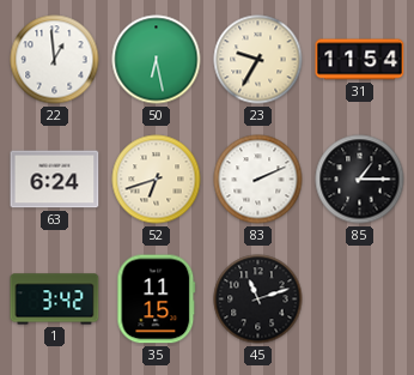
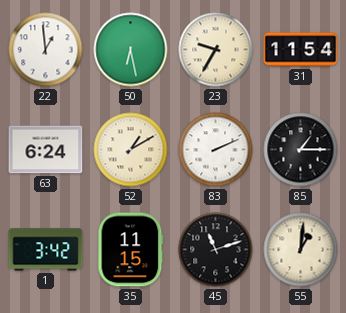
52: 6:42 -> 1:10
55: none -> 1:01
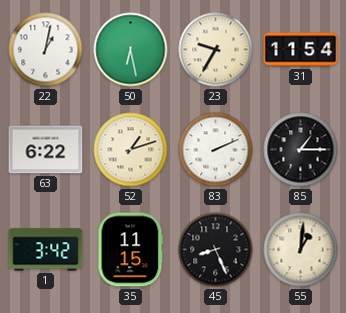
22: 12:59 -> 1:02
63: 6:24 -> 6:22
52: 1:10 -> 1:12
45: 11:12 -> 8:26
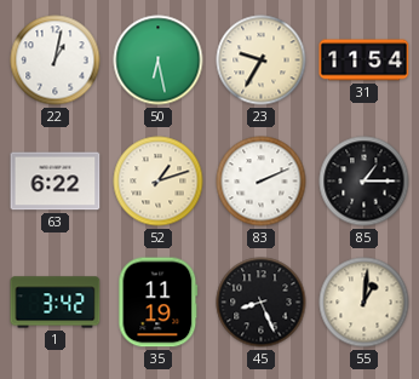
35: 11:15 -> 11:19
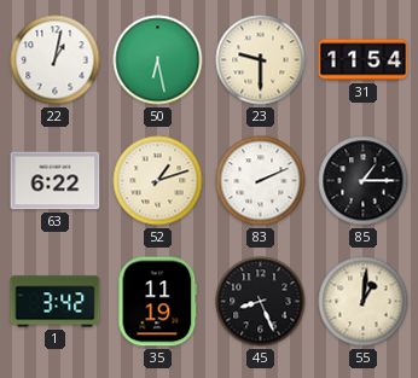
23: 9:35 -> 9:30
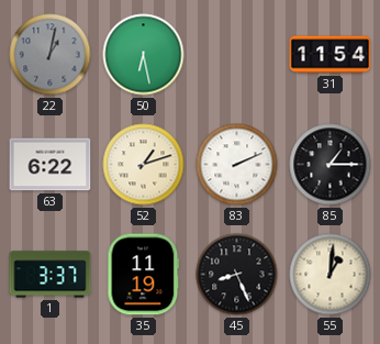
22 dial: white -> grey
23: 9:30 -> none
1: 3:42 -> 3:37
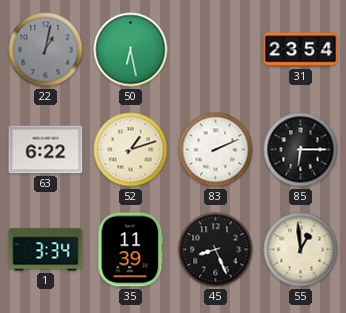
31: 11:54 -> 23:54
85: 1:15 -> 6:15
1: 3:37 -> 3:34
35: 11:19 -> 11:39
55: 1:01 -> 12:59
